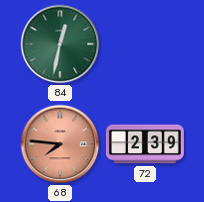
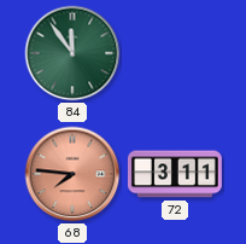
84: 12:32 -> 11:54
72: 2:39 -> 3:11
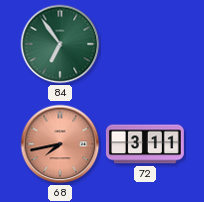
84: 11:54 -> 6:54
68: 7:46 -> 7:43
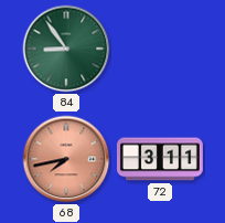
84: 6:54 -> 8:54
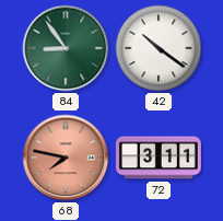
42: none -> 10:21
68: 7:43 -> 7:47
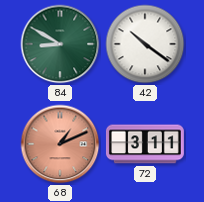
84: 8:54 -> 8:50
68: 7:47 -> 1:11
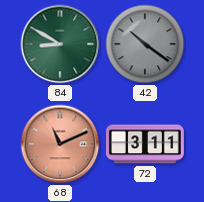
42 dial: white -> grey
68: 1:11 -> 11:11
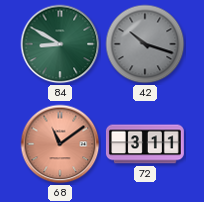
42: 10:21 -> 10:18
68: 11:11 -> 11:09
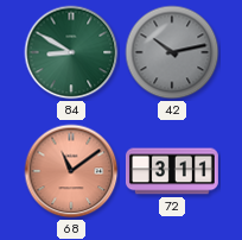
42: 10:18 -> 10:13
